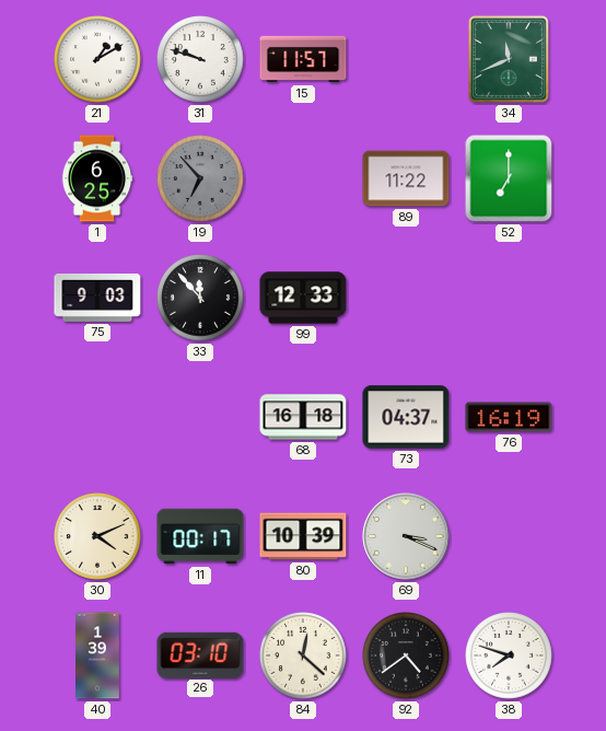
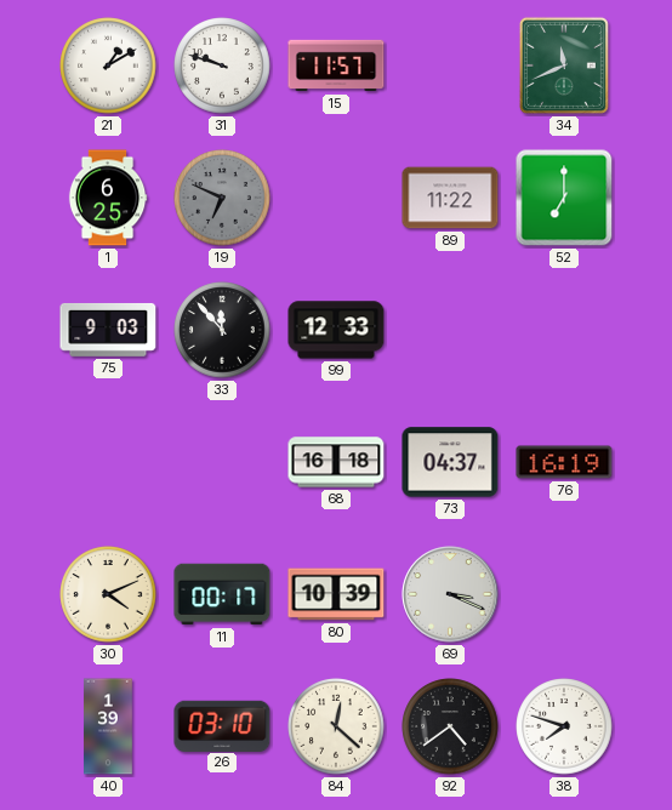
19: 6:53 -> 6:49
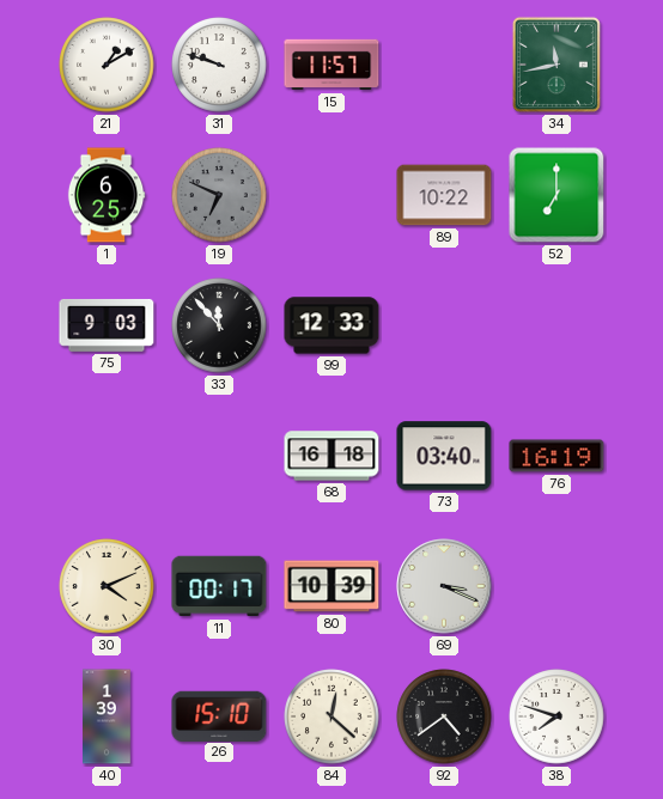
34: 11:41 -> 11:43
89: 11:22 -> 10:22
73: 04:37 -> 03:40
26: 03:10 -> 15:10
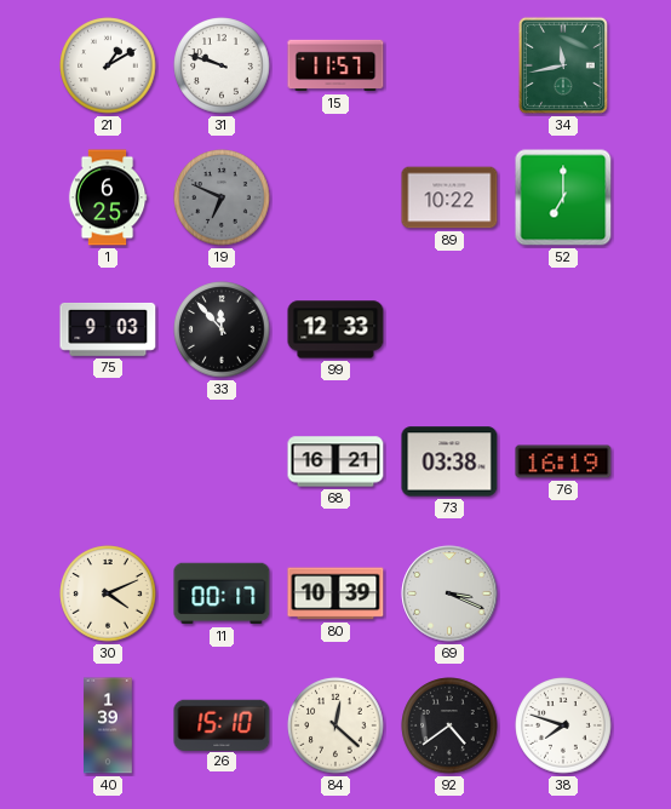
68: 16:18 -> 16:21
73: 03:40 -> 03:38
